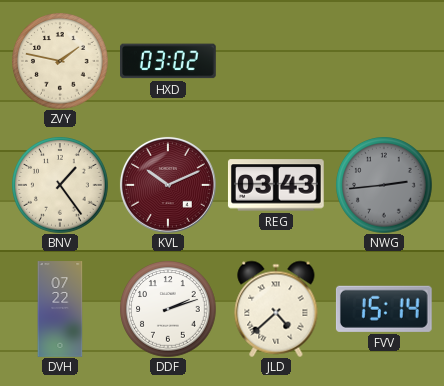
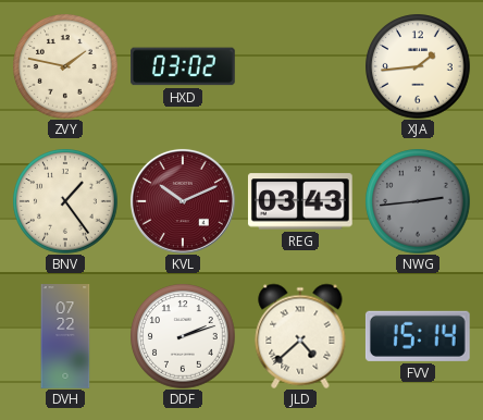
XJA: none -> 1:44
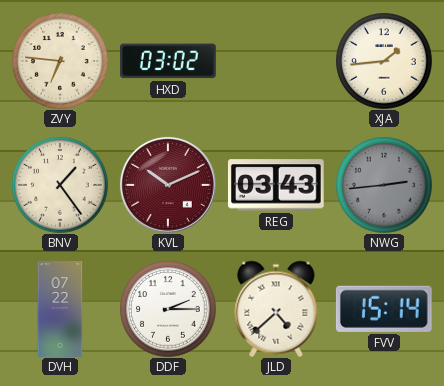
ZVY: 1:47 -> 6:46
DDF: 2:12 -> 2:15
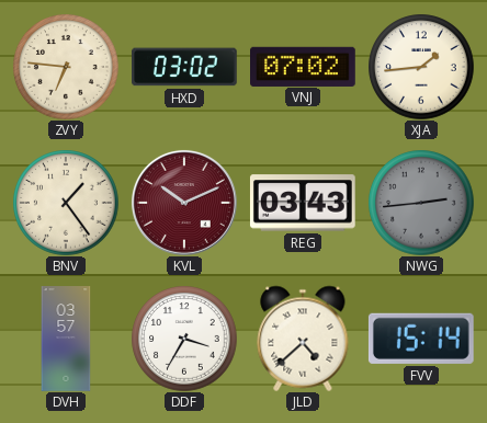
VNJ: none -> 07:02
DVH: 07:22 -> 03:57
DDF: 2:15 -> 3:35
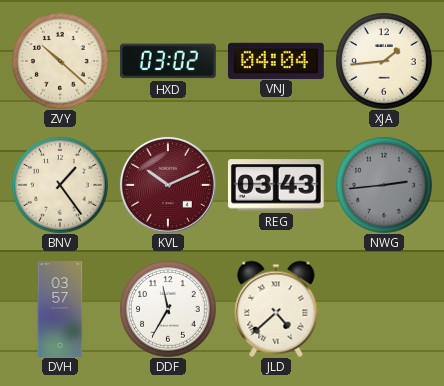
ZVY: 6:46 -> 10:22
VNJ: 07:02 -> 04:04
DDF: 3:35 -> 11:35
FVV: 15:14 -> none
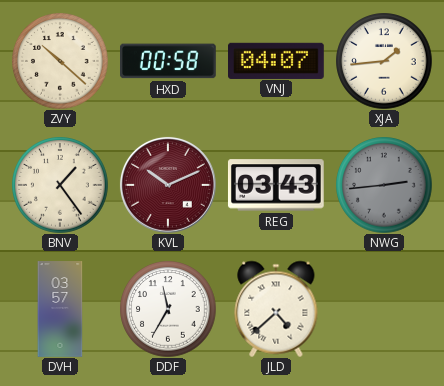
HXD: 03:02 -> 00:58
VNJ: 04:04 -> 04:07
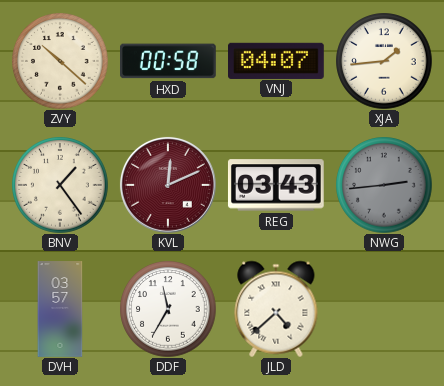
KVL: 10:11 -> 12:11
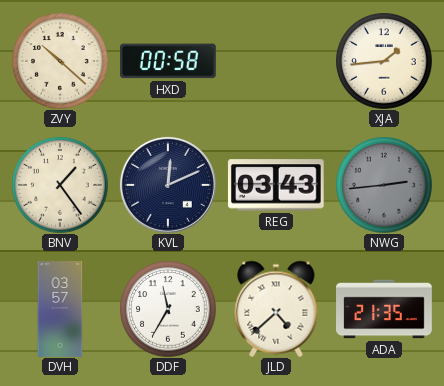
VNJ: 04:07 -> none
KVL dial: burgundy -> navy
ADA: none -> 21:35
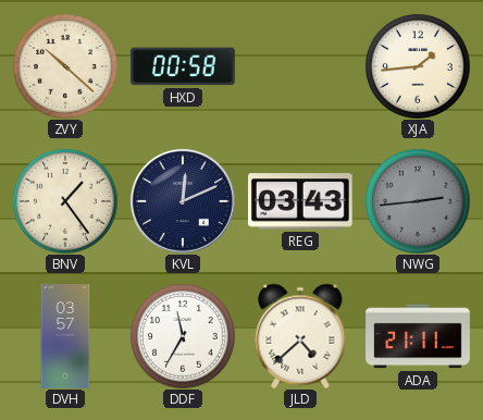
ADA: 21:35 -> 21:11
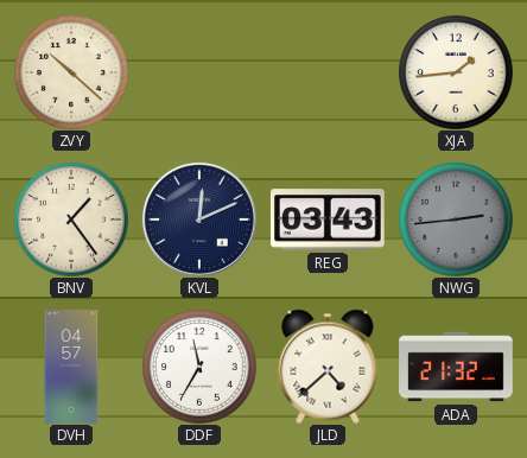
HXD: 00:58 -> none
DVH: 03:57 -> 04:57
ADA: 21:11 -> 21:32
